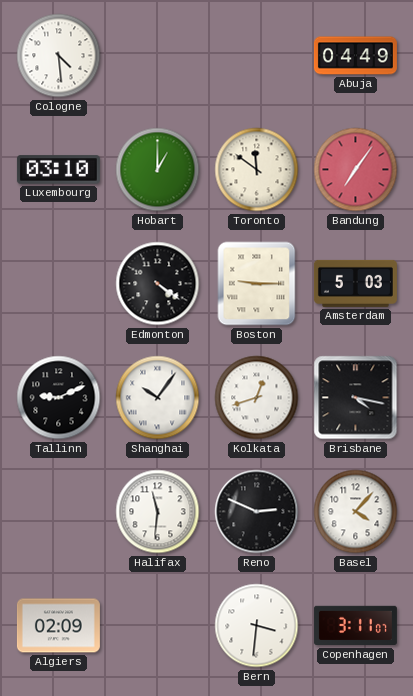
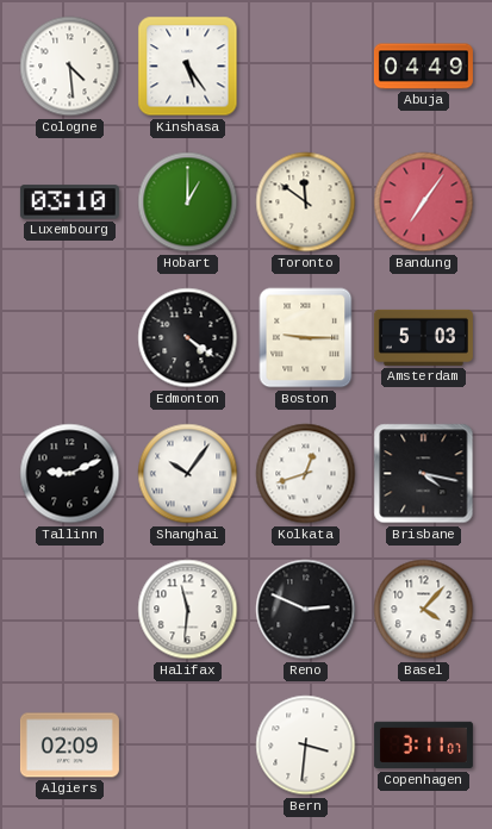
Kinshasa: none -> 5:24
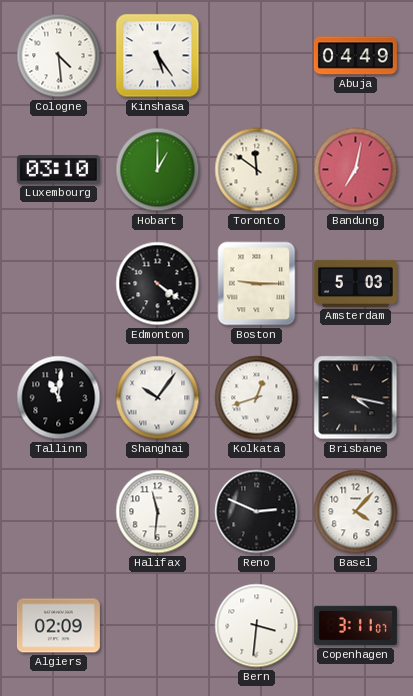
Bandung: 7:06 -> 7:02
Tallinn: 9:11 -> 11:01
